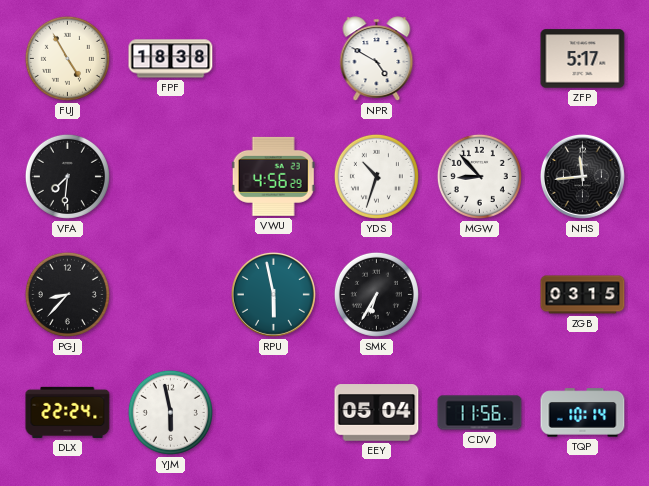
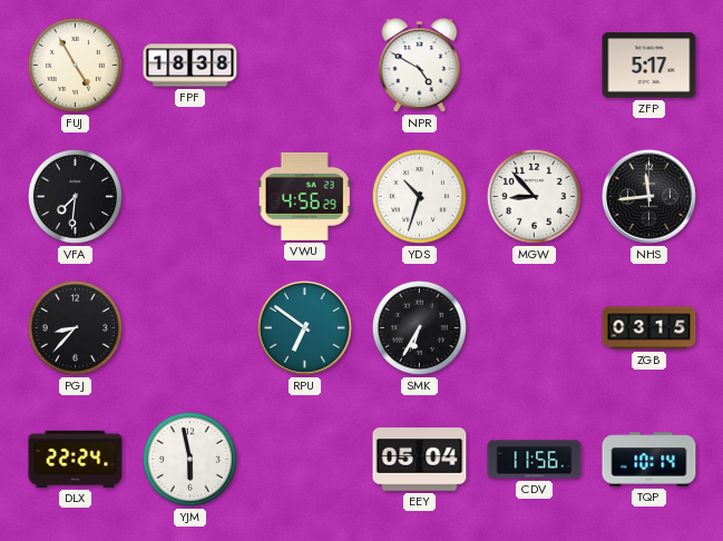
RPU: 5:58 -> 6:51
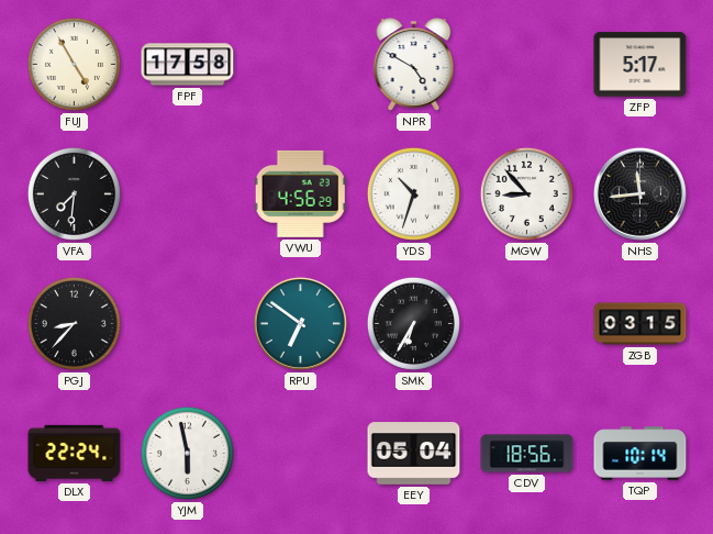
FPF: 18:38 -> 17:58
CDV: 11:56 -> 18:56
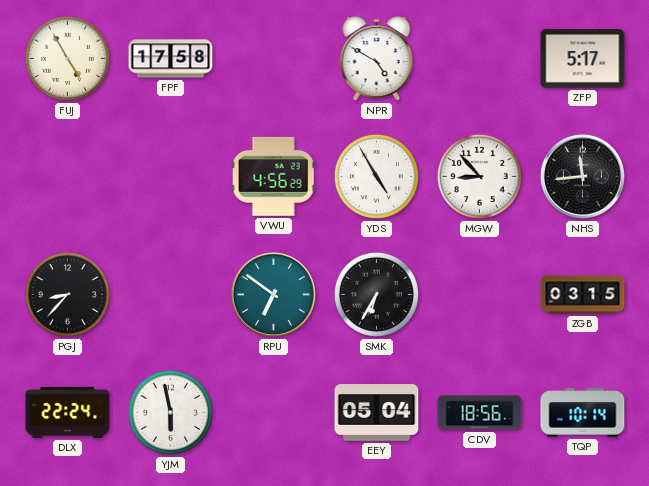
VFA: 7:31 -> none
YDS: 10:33 -> 4:55
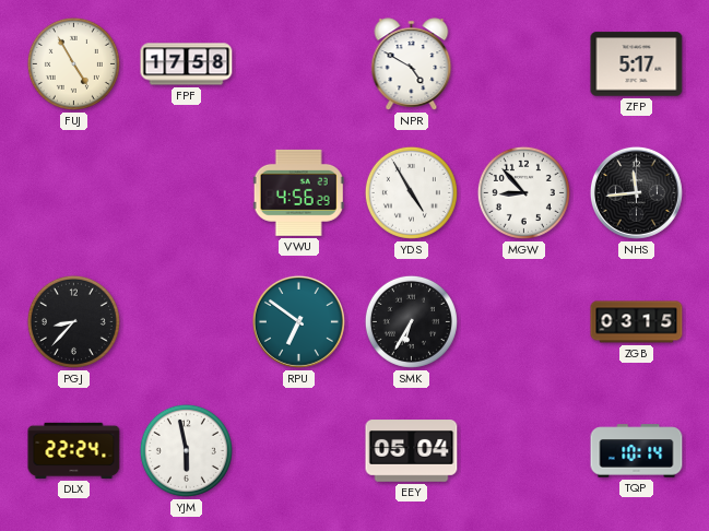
CDV: 18:56 -> none
